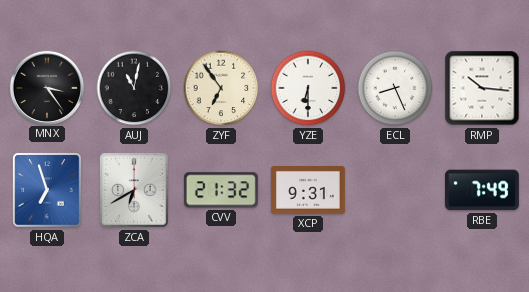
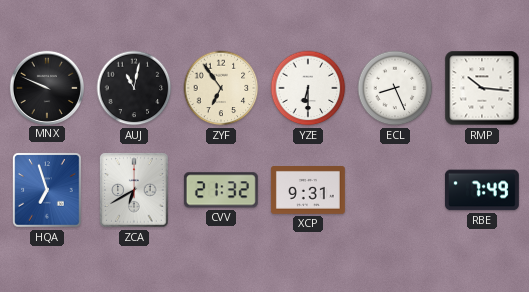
MNX: 3:24 -> 9:49
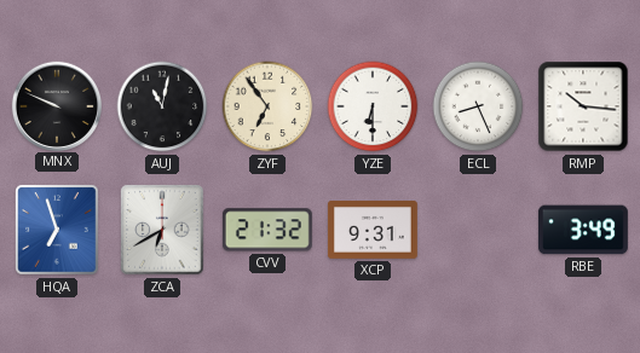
RBE: 7:49 -> 3:49
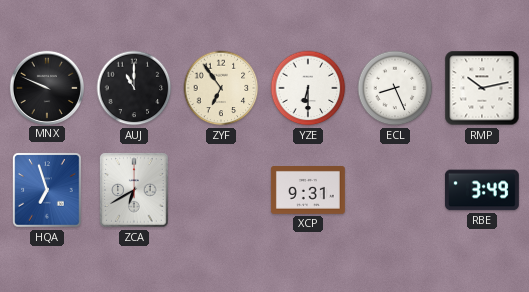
AUJ: 11:02 -> 11:00
RMP: 10:16 -> 10:13
CVV: 21:32 -> none
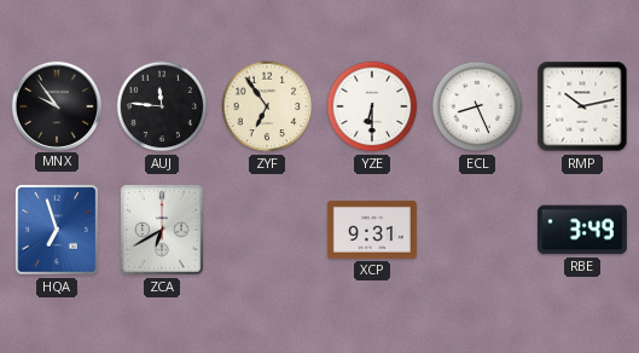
MNX: 9:49 -> 9:54
AUJ: 11:00 -> 11:46
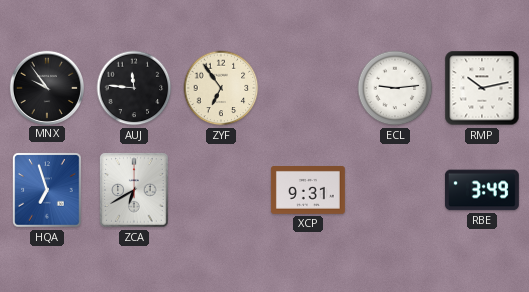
YZE: 6:30 -> none
ECL: 8:26 -> 9:14
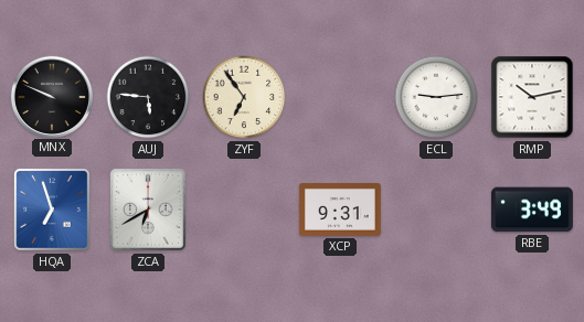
MNX: 9:54 -> 9:49
AUJ: 11:46 -> 5:46
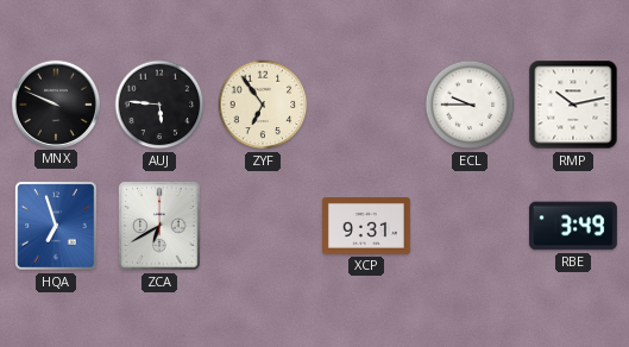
ECL: 9:14 -> 9:45
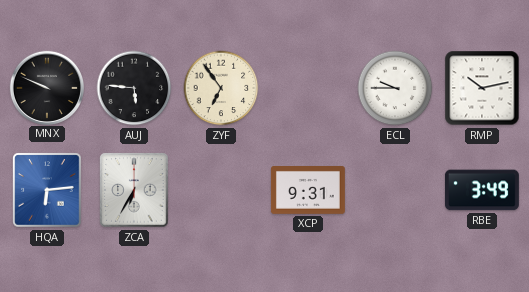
HQA: 6:57 -> 6:14
ZCA: 6:40 -> 6:35
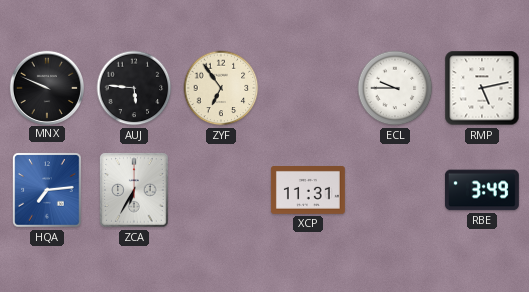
RMP: 10:13 -> 5:13
HQA: 6:14 -> 7:14
XCP: 9:31 -> 11:31
